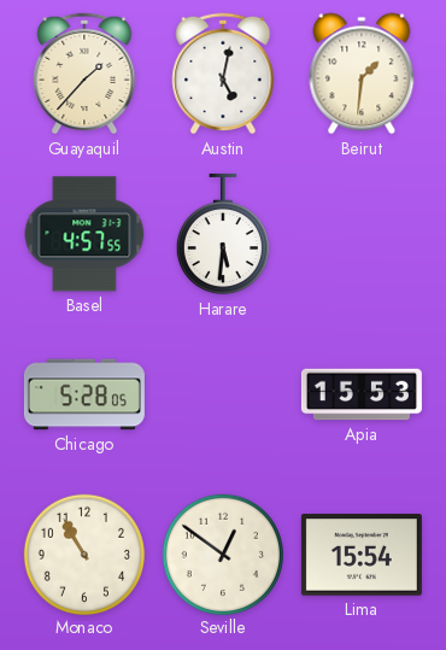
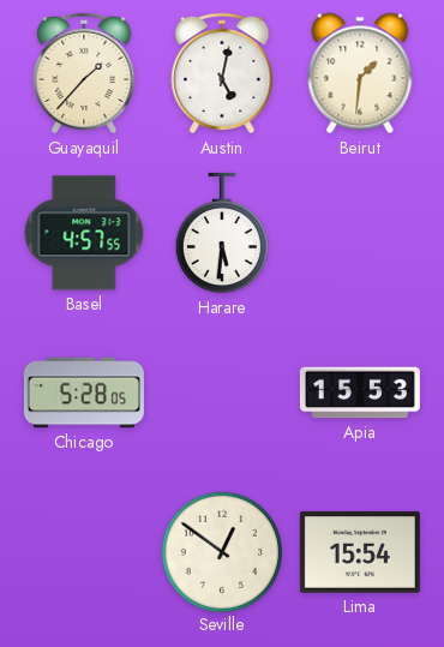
Monaco: 10:55 -> none
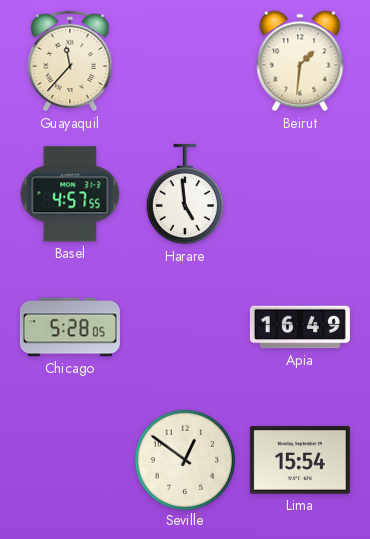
Guayaquil: 1:37 -> 11:37
Austin: 5:02 -> none
Harare: 5:31 -> 4:59
Apia: 15:53 -> 16:49
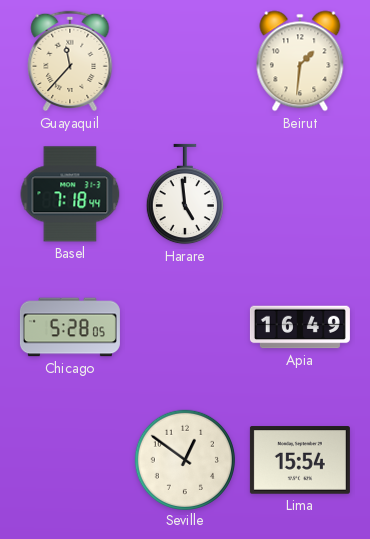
Basel: 4:57 -> 7:18
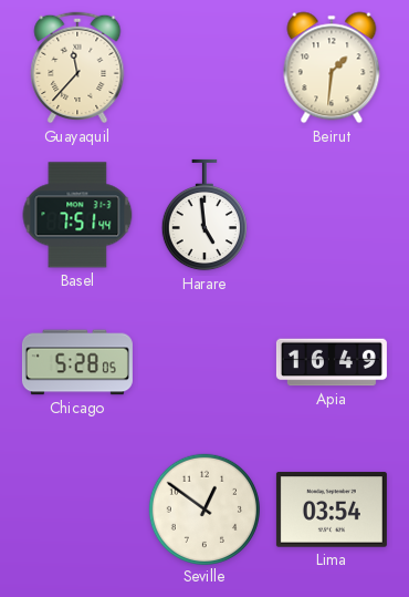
Basel: 7:18 -> 7:51
Lima: 15:54 -> 03:54
